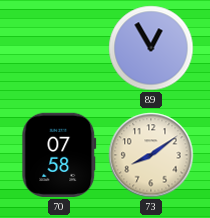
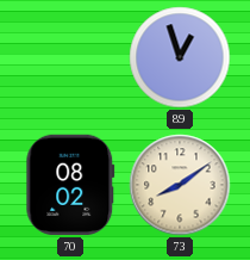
89: 12:55 -> 12:57
70: 07:58 -> 08:02
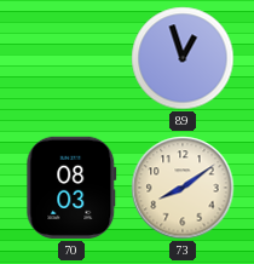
70: 08:02 -> 08:03
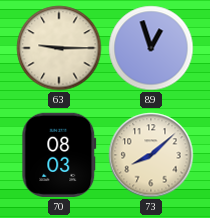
63: none -> 9:15
73: 8:09 -> 8:08
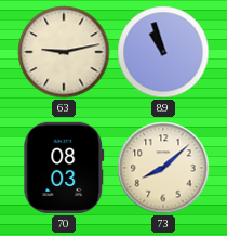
63: 9:15 -> 9:13
89: 12:57 -> 10:57
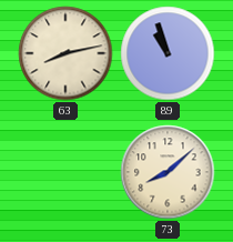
63: 9:13 -> 8:13
70: 08:03 -> none
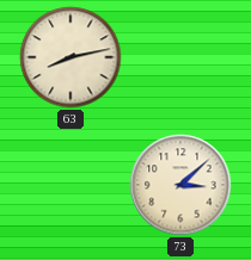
89: 10:57 -> none
73: 8:08 -> 3:08
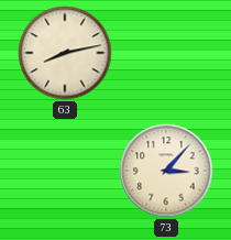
73: 3:08 -> 3:07
